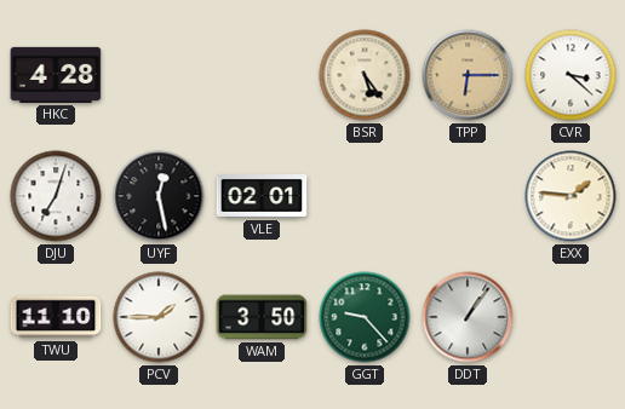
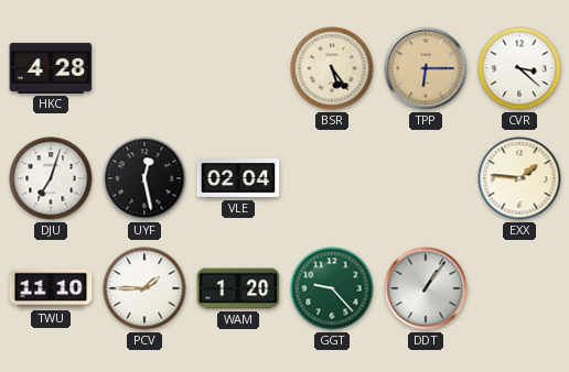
VLE: 02:01 -> 02:04
WAM: 3:50 -> 1:20
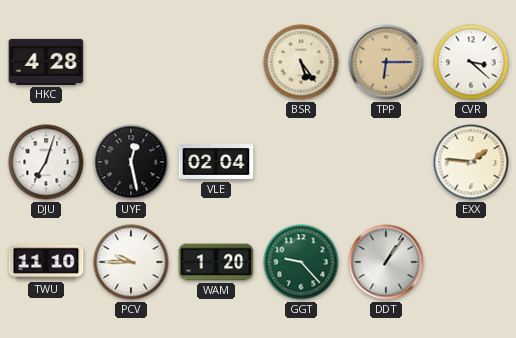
PCV: 1:45 -> 9:45
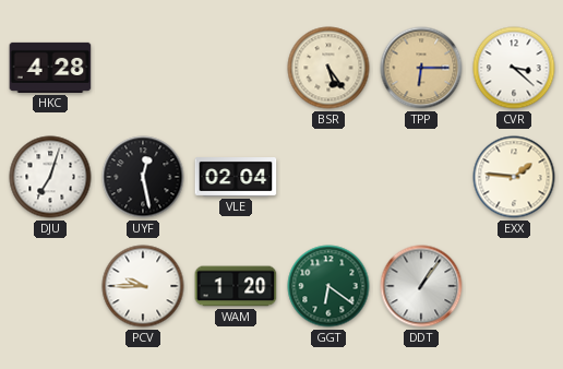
TWU: 11:10 -> none
GGT: 9:23 -> 6:21
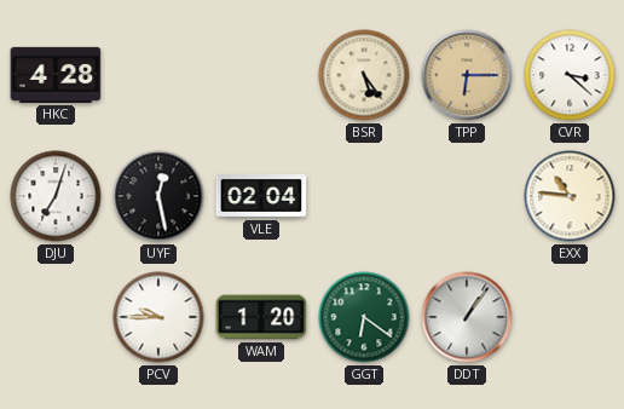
EXX: 1:46 -> 10:46
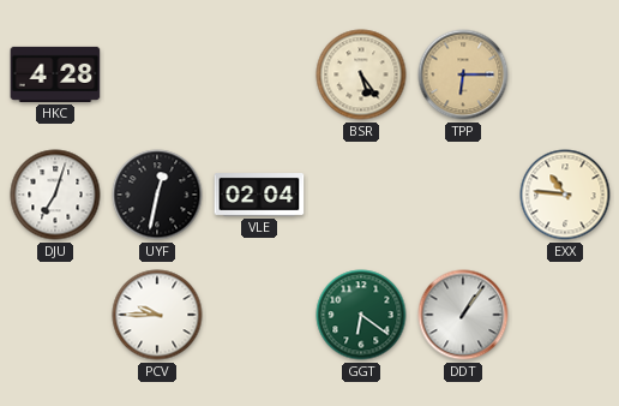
CVR: 3:22 -> none
UYF: 12:28 -> 12:32
WAM: 1:20 -> none
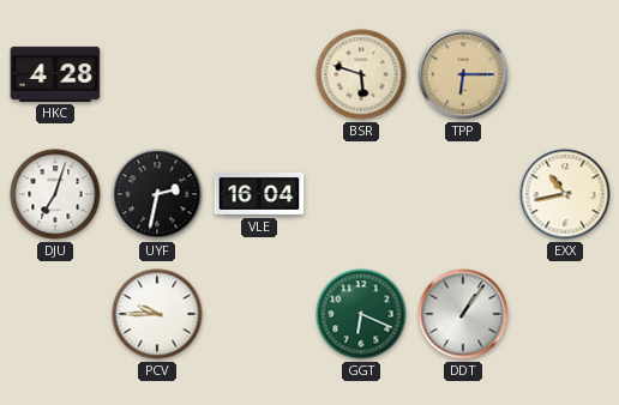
BSR: 5:24 -> 5:48
UYF: 12:32 -> 2:32
VLE: 02:04 -> 16:04
EXX: 10:46 -> 10:43
GGT: 6:21 -> 6:19
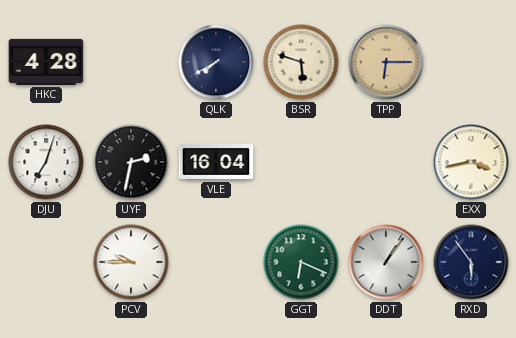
QLK: none -> 7:40
EXX: 10:43 -> 3:43
RXD: none -> 5:54
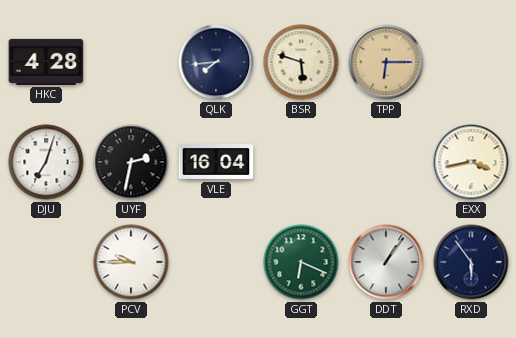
QLK: 7:40 -> 7:44
